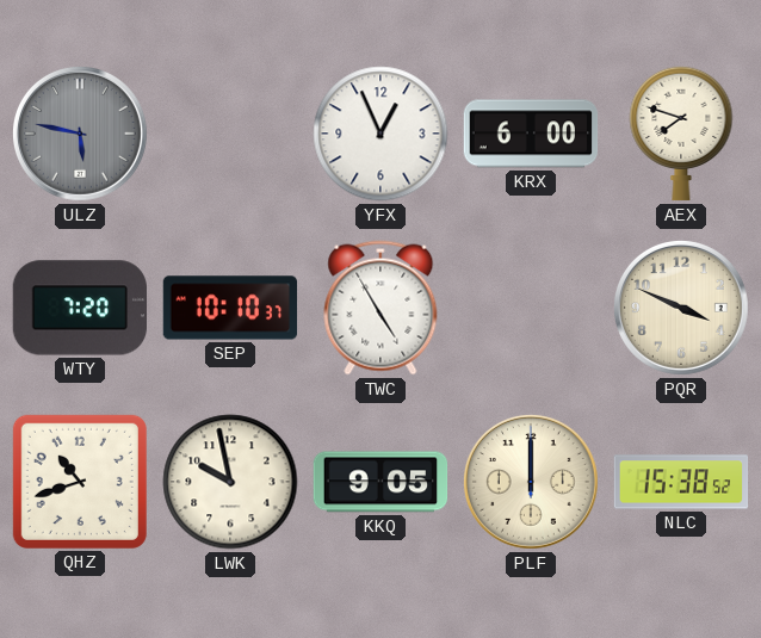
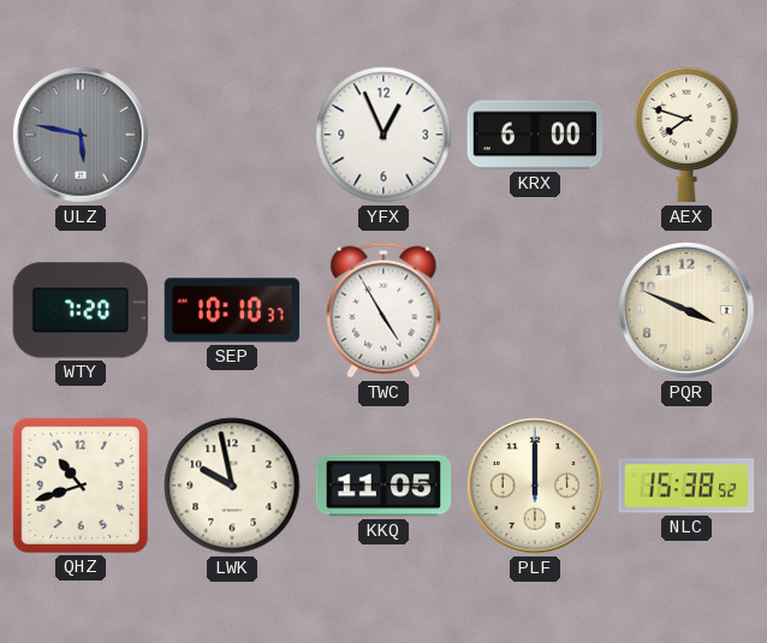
KKQ: 9:05 -> 11:05
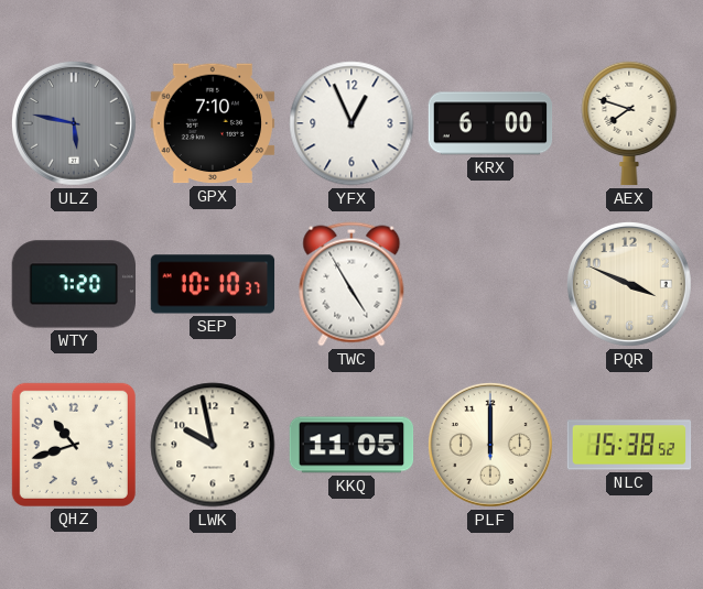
GPX: none -> 7:10
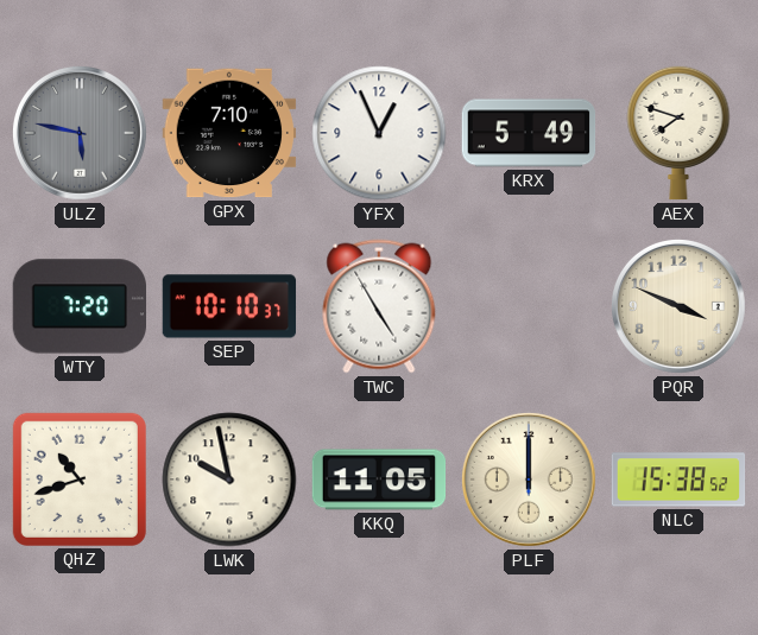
KRX: 6:00 -> 5:49
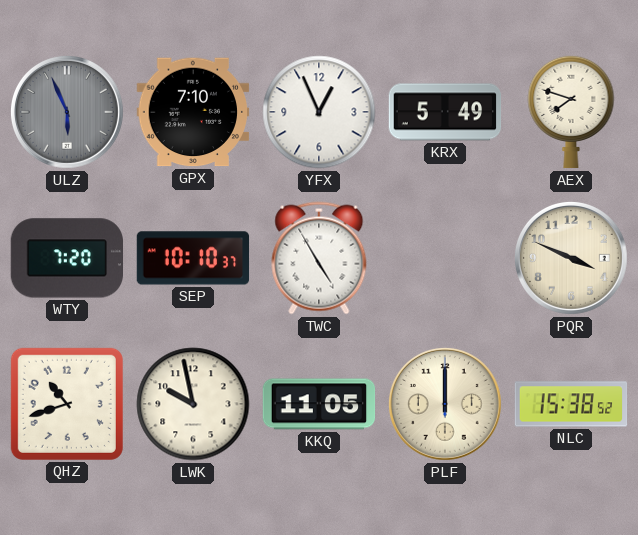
ULZ: 5:47 -> 5:56
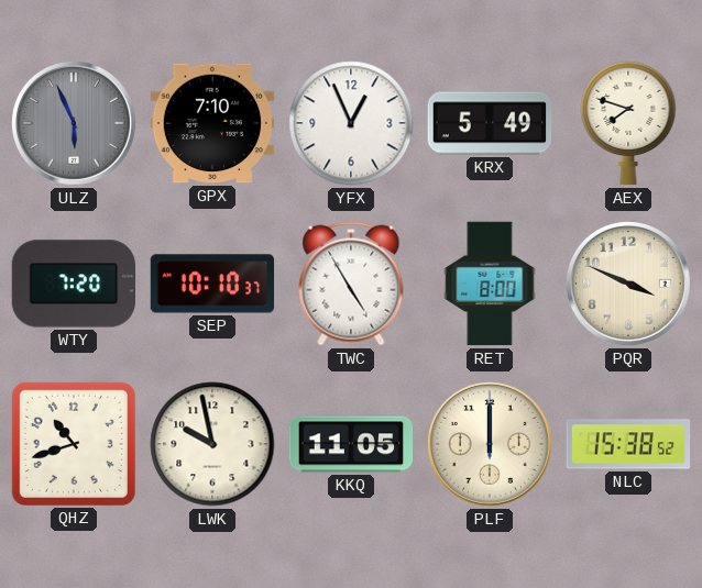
RET: none -> 8:00
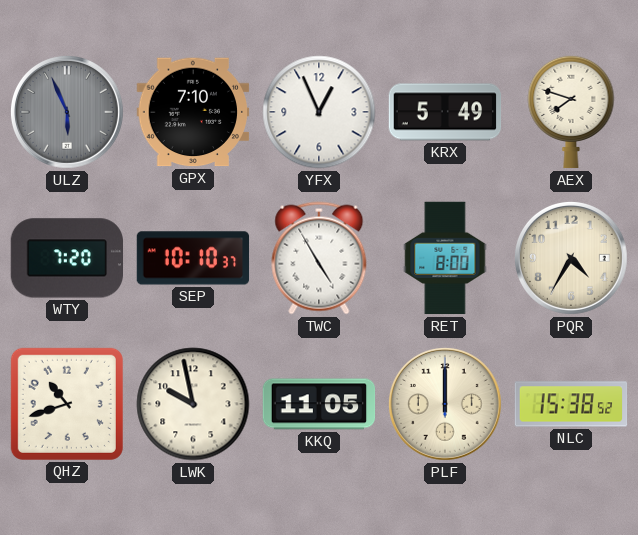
PQR: 3:49 -> 4:35
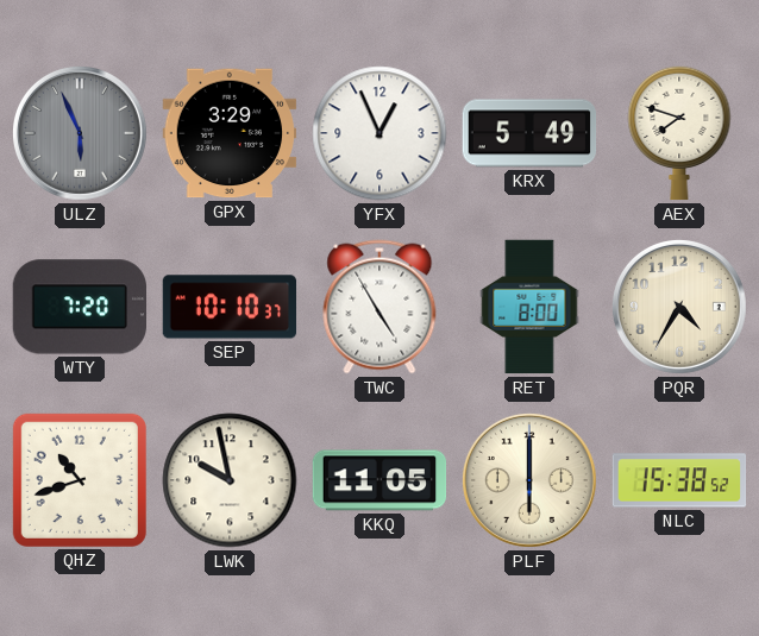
GPX: 7:10 -> 3:29
PLF: 12:00 -> 6:00
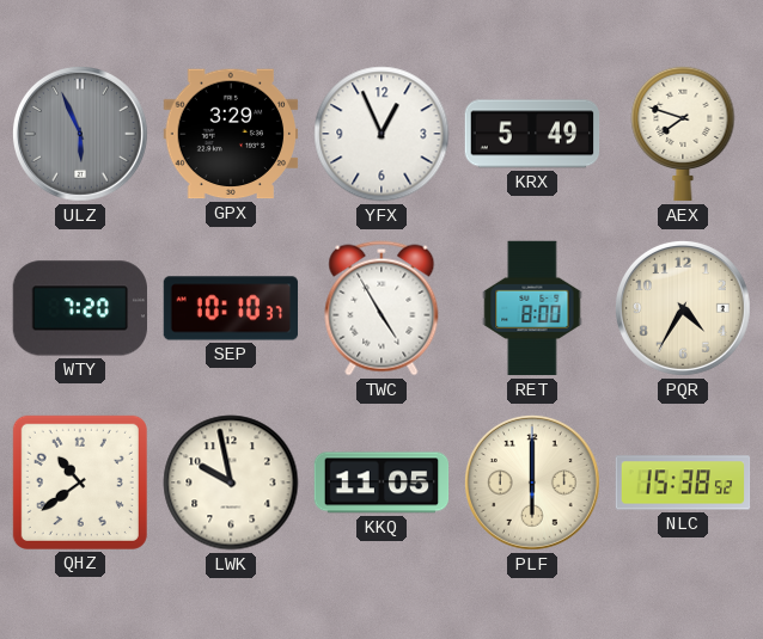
QHZ: 10:42 -> 10:39
